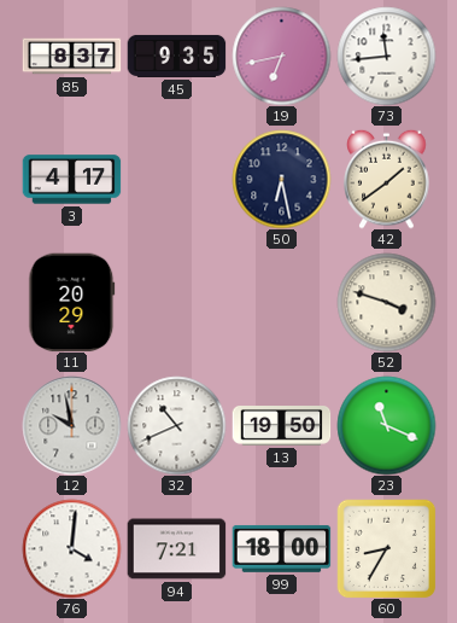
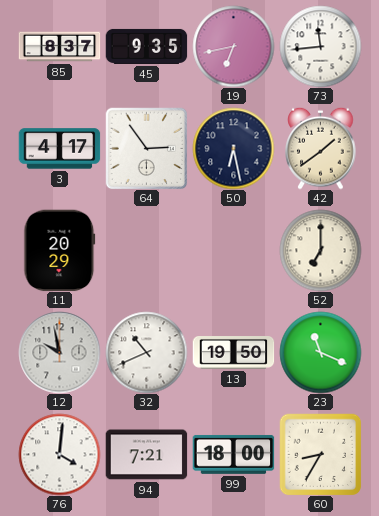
64: none -> 2:54
52: 3:48 -> 7:00
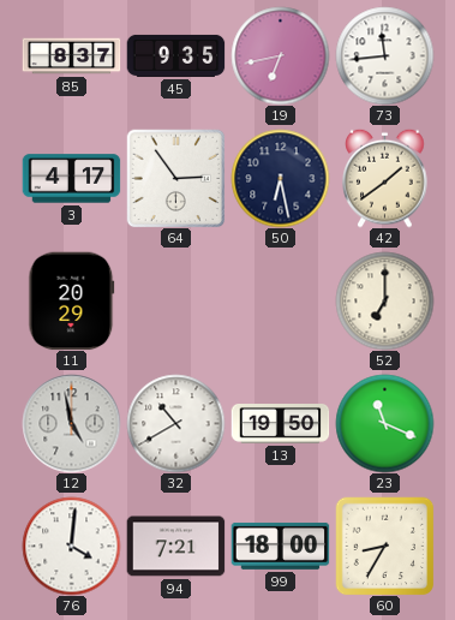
12: 9:58 -> 4:58
32: 10:41 -> 10:40
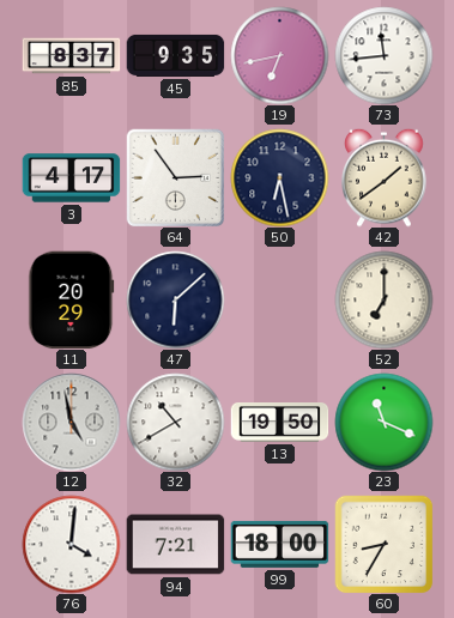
47: none -> 6:08
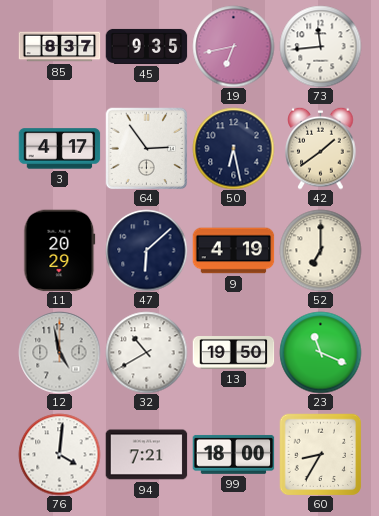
9: none -> 4:19
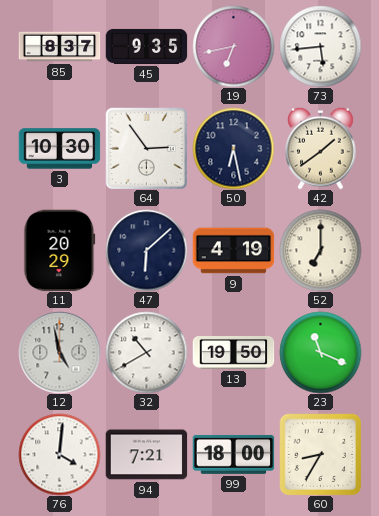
73: 11:44 -> 5:44
3: 4:17 -> 10:30
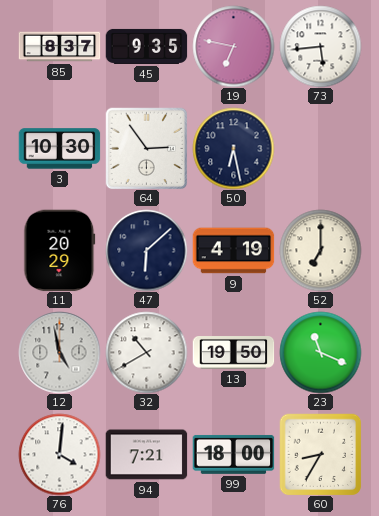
19: 6:43 -> 6:47
42: 1:39 -> none
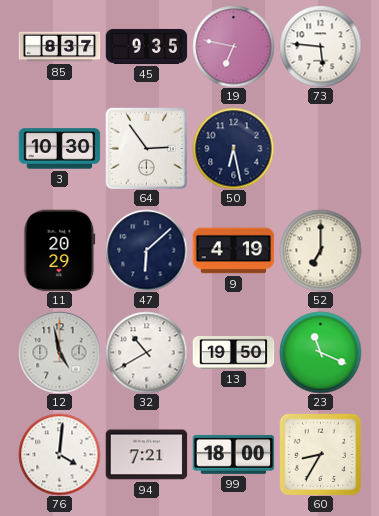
73: 5:44 -> 5:46
